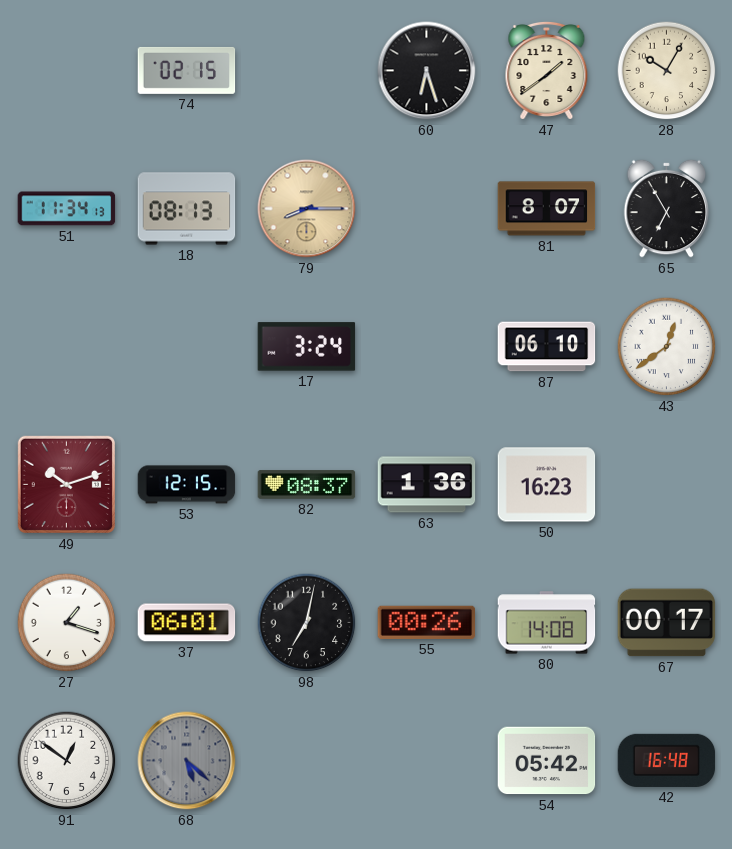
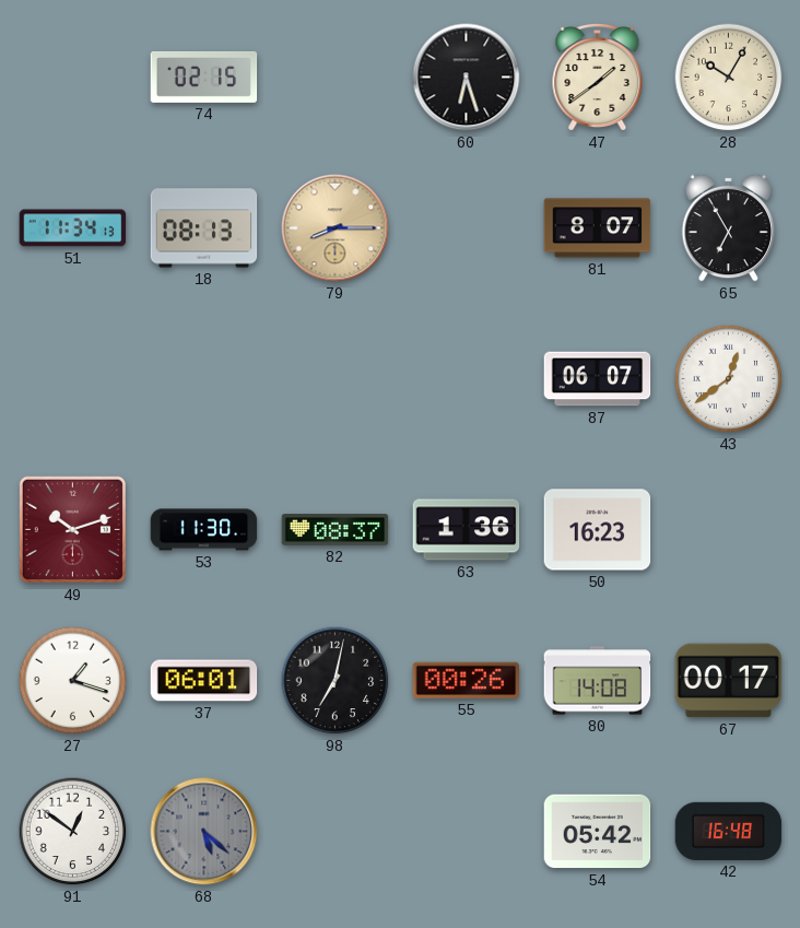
17: 3:24 -> none
87: 06:10 -> 06:07
53: 12:15 -> 11:30
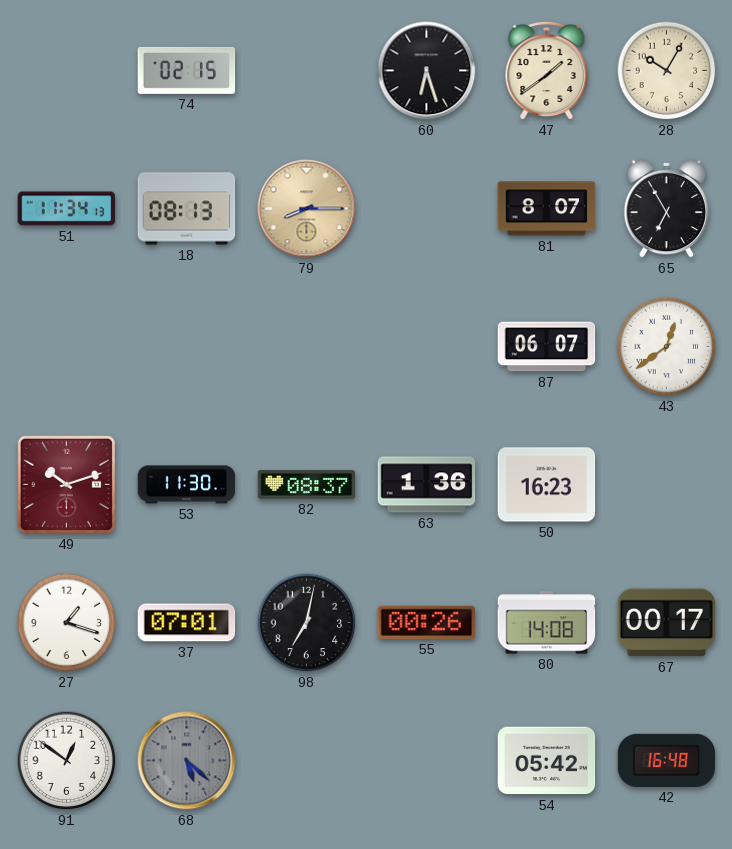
37: 06:01 -> 07:01
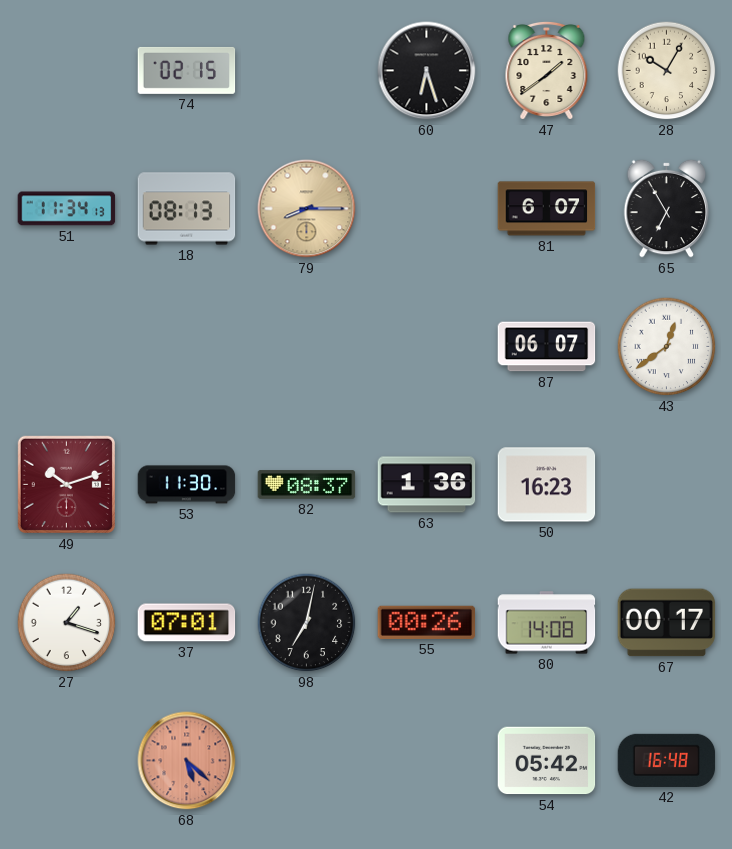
81: 8:07 -> 6:07
91: 12:51 -> none
68 dial: grey -> salmon
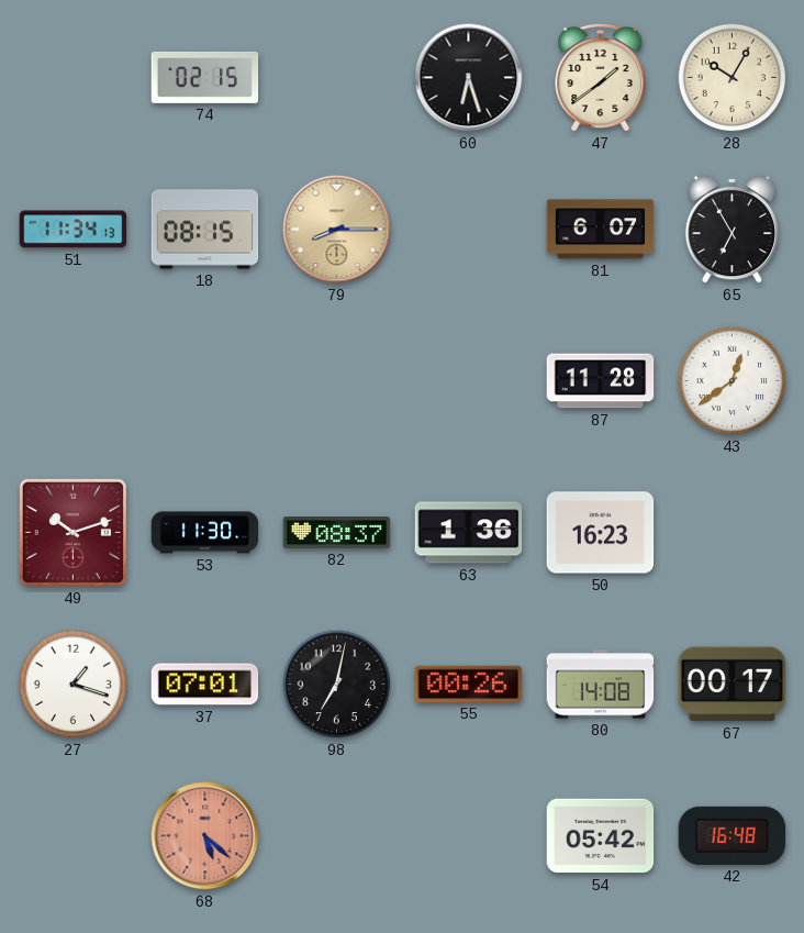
18: 08:13 -> 08:15
87: 06:07 -> 11:28
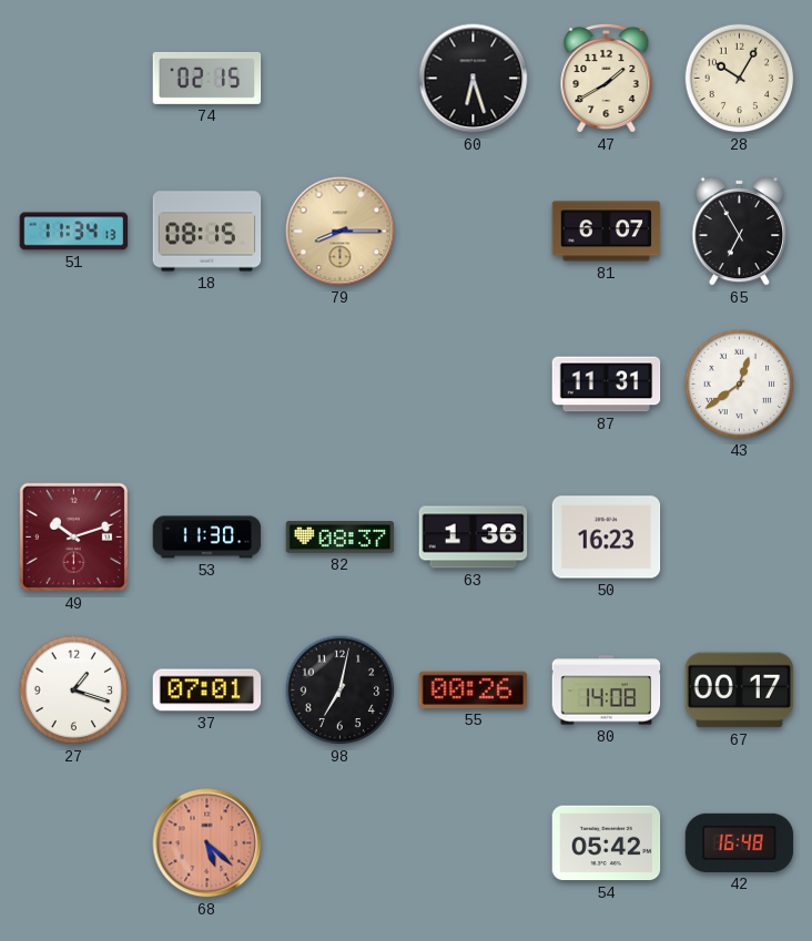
47: 1:39 -> 1:40
87: 11:28 -> 11:31
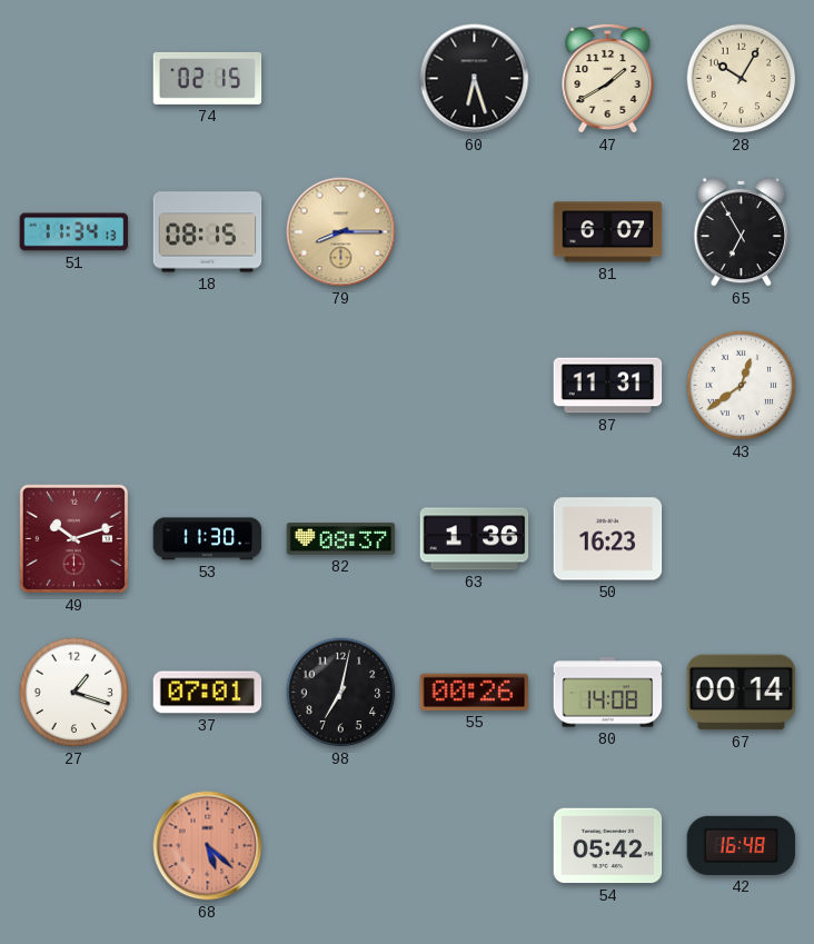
67: 00:17 -> 00:14
